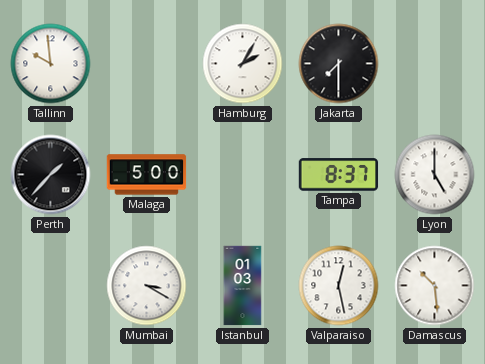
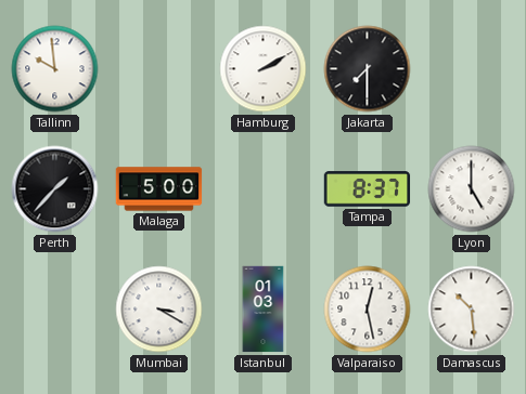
Hamburg: 2:05 -> 2:10
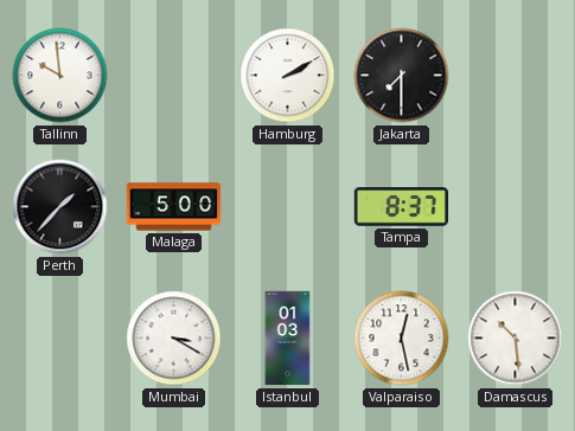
Lyon: 5:00 -> none
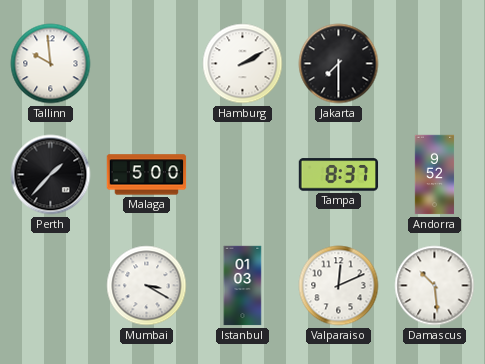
Andorra: none -> 9:52
Valparaiso: 12:28 -> 12:11
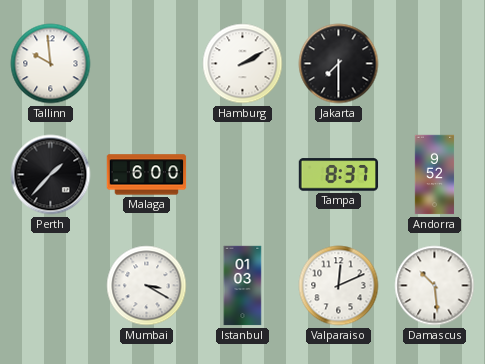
Malaga: 5:00 -> 6:00
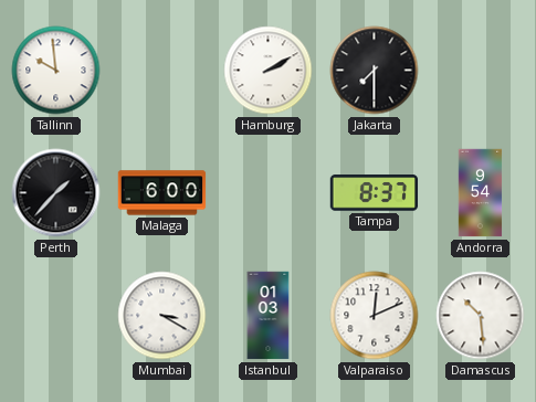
Andorra: 9:52 -> 9:54
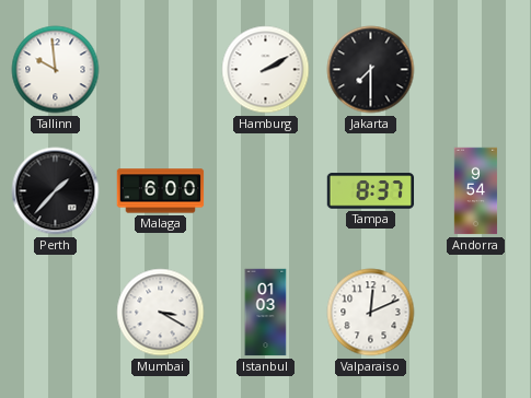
Damascus: 10:29 -> none
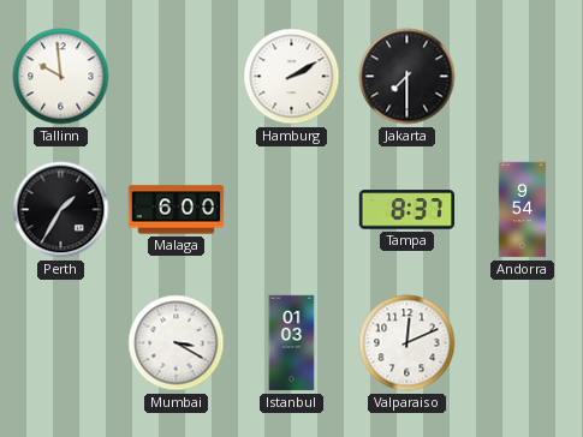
Perth: 1:37 -> 1:35
